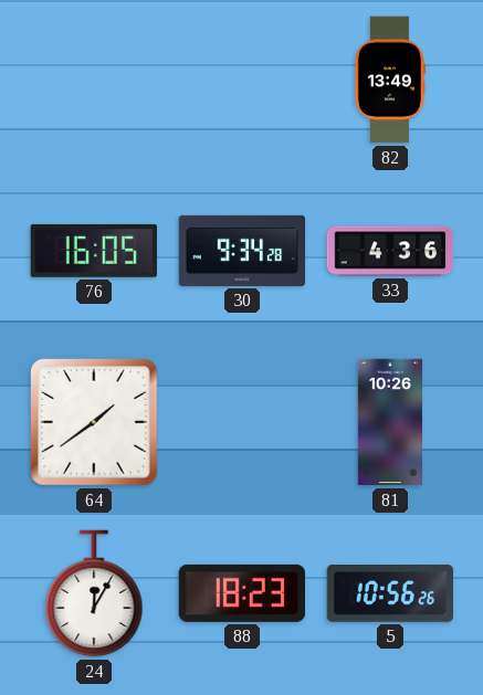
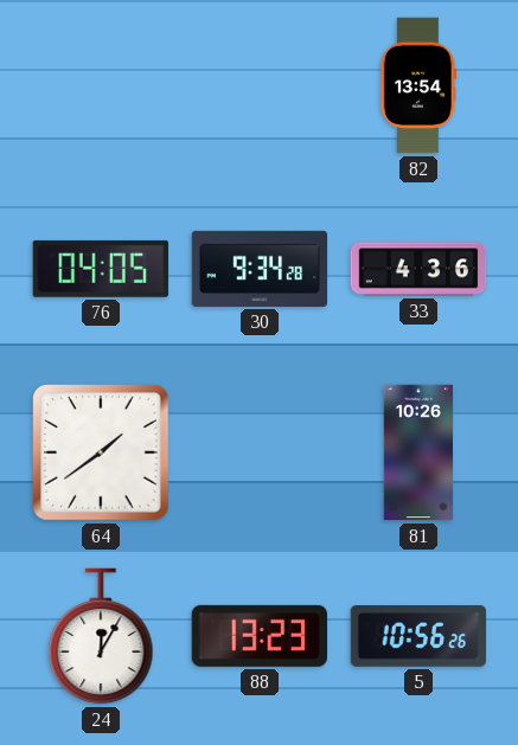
82: 13:49 -> 13:54
76: 16:05 -> 04:05
88: 18:23 -> 13:23
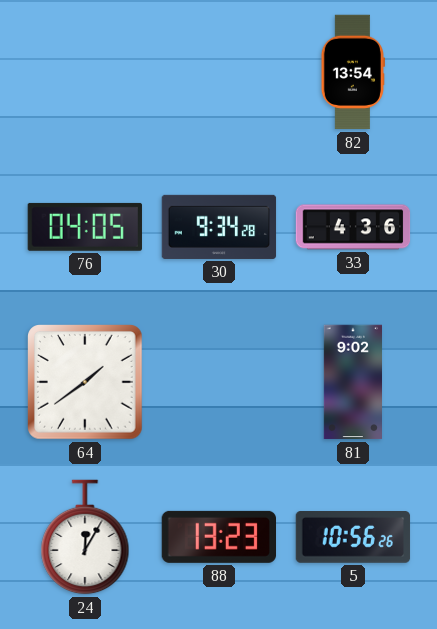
81: 10:26 -> 9:02
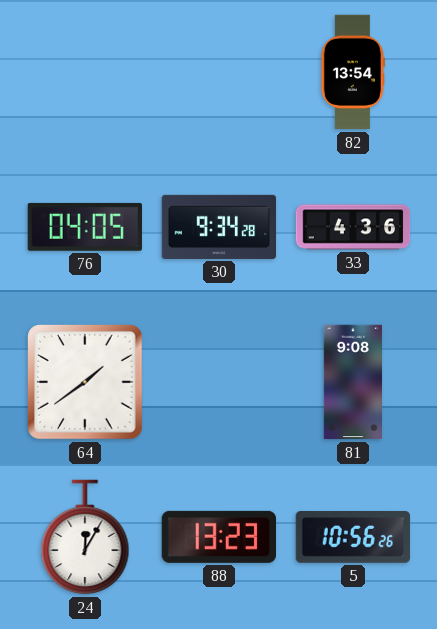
81: 9:02 -> 9:08
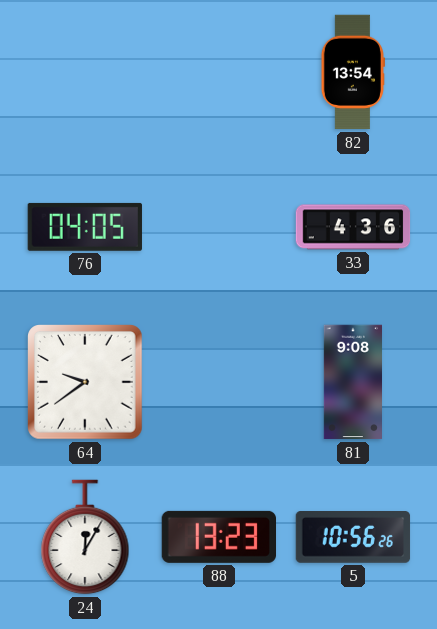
30: 9:34 -> none
64: 1:39 -> 9:39
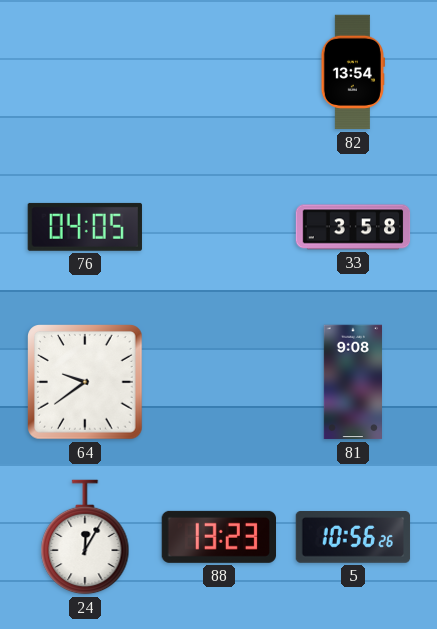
33: 4:36 -> 3:58
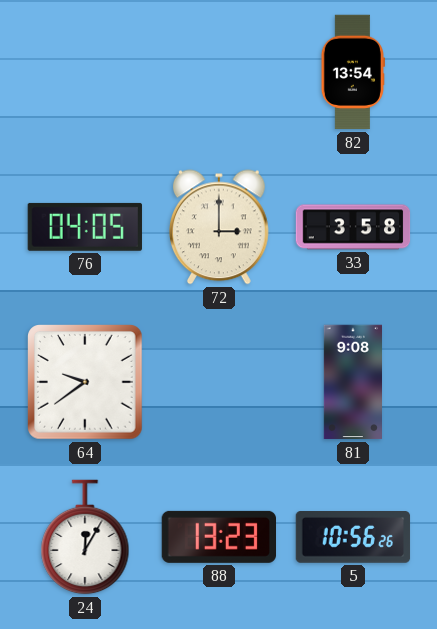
72: none -> 3:00
